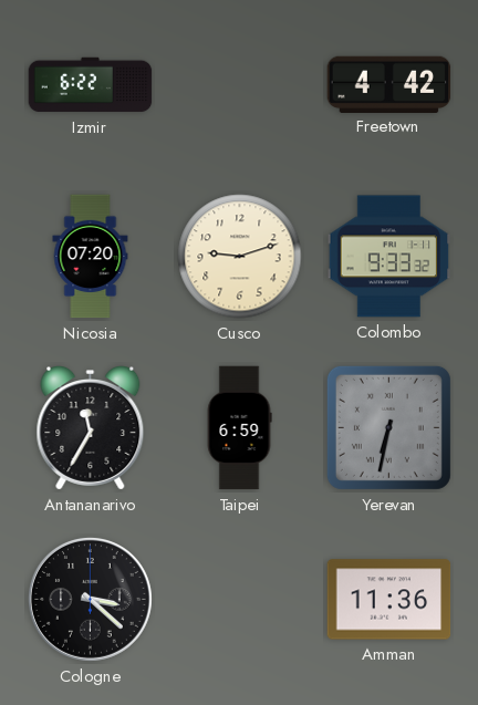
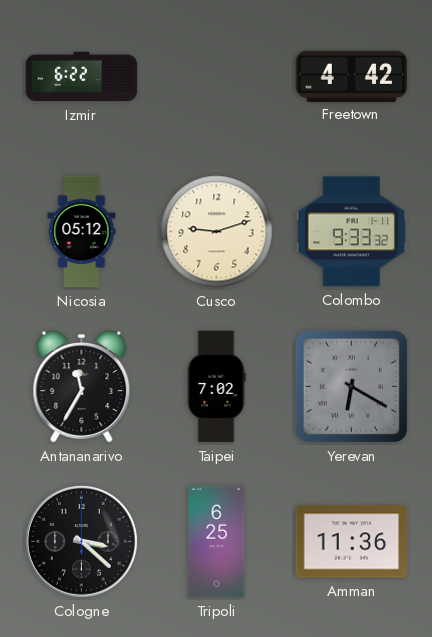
Nicosia: 07:20 -> 05:12
Taipei: 6:59 -> 7:02
Yerevan: 6:32 -> 6:20
Tripoli: none -> 6:25
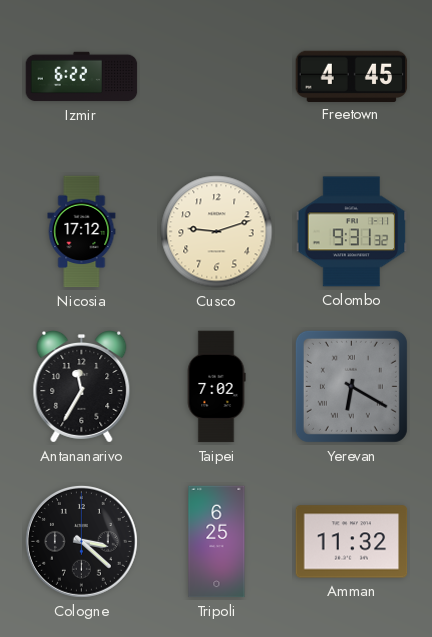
Freetown: 4:42 -> 4:45
Nicosia: 05:12 -> 17:12
Colombo: 9:33 -> 9:31
Amman: 11:36 -> 11:32
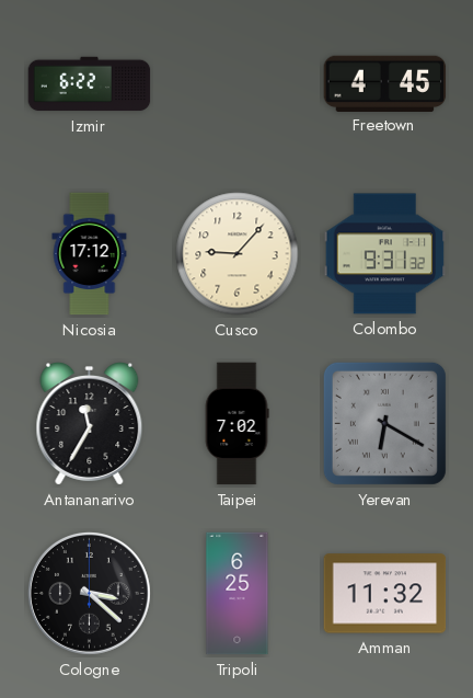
Cusco: 9:12 -> 9:07
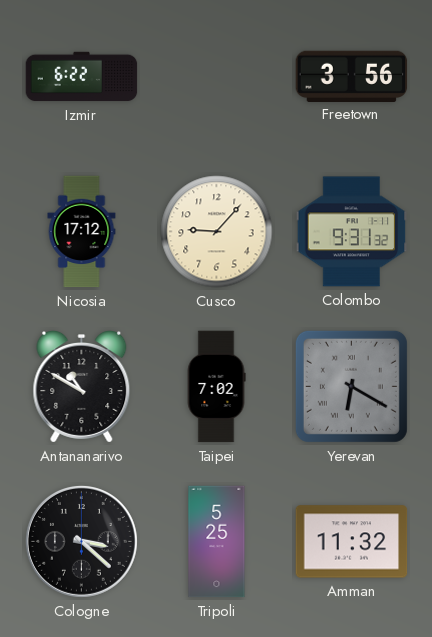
Freetown: 4:45 -> 3:56
Antananarivo: 11:35 -> 10:50
Tripoli: 6:25 -> 5:25
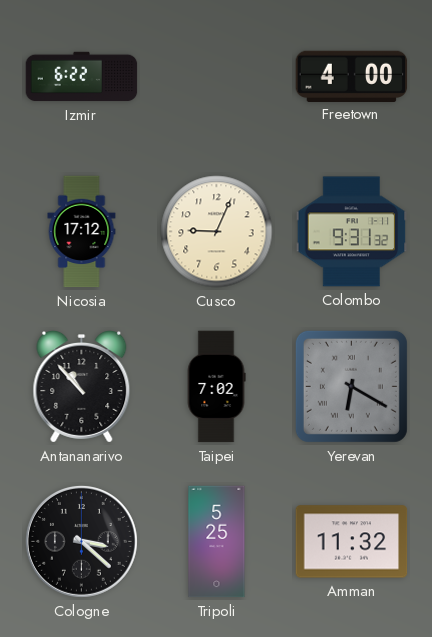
Freetown: 3:56 -> 4:00
Cusco: 9:07 -> 9:04
Antananarivo: 10:50 -> 10:53
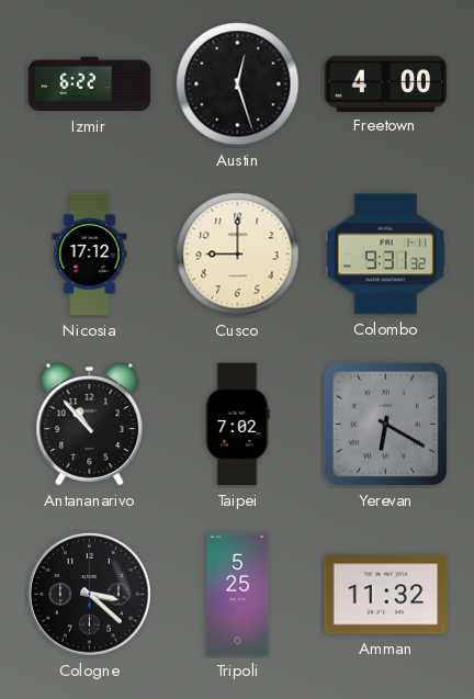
Austin: none -> 12:27
Cusco: 9:04 -> 9:00
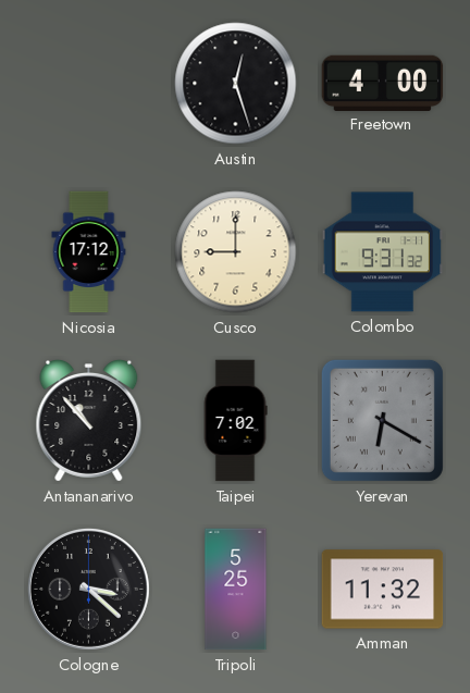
Izmir: 6:22 -> none
